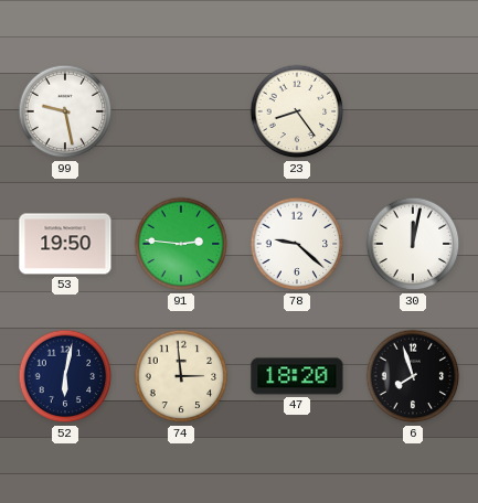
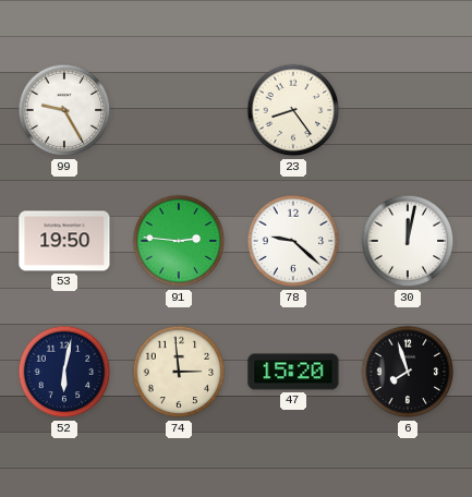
99: 9:28 -> 9:25
47: 18:20 -> 15:20
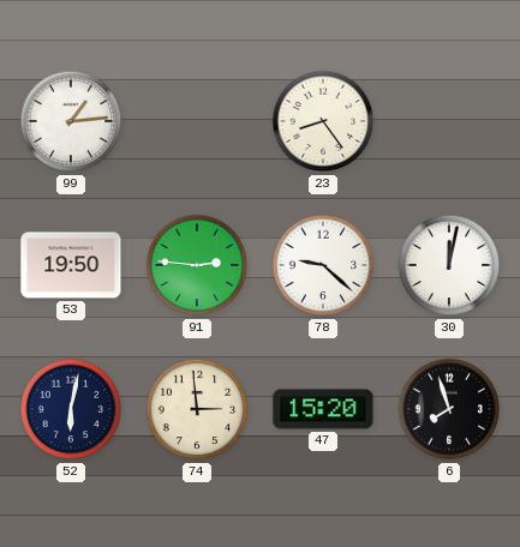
99: 9:25 -> 1:14
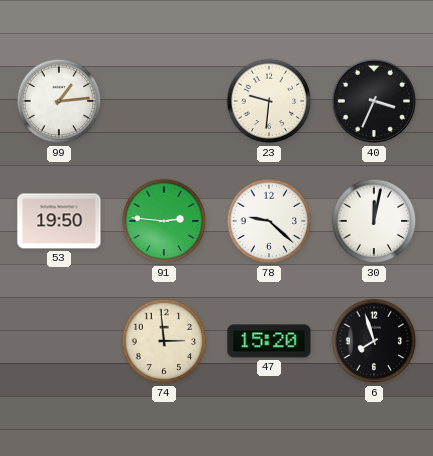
23: 8:24 -> 9:31
40: none -> 3:34
52: 6:02 -> none
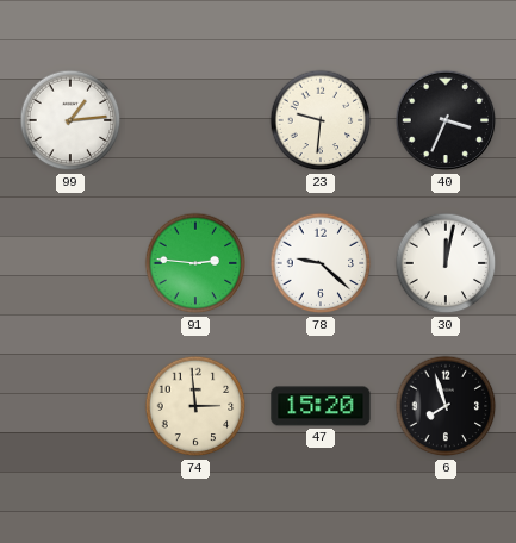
53: 19:50 -> none
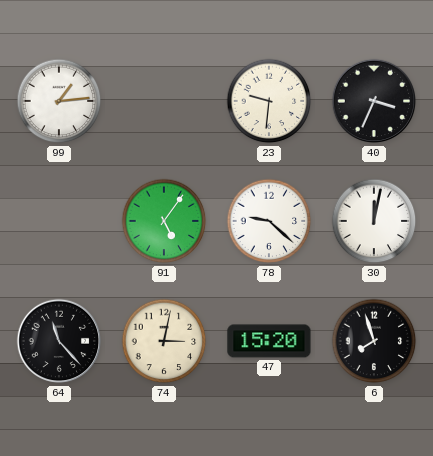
91: 2:46 -> 5:06
64: none -> 11:23
74: 2:59 -> 3:02
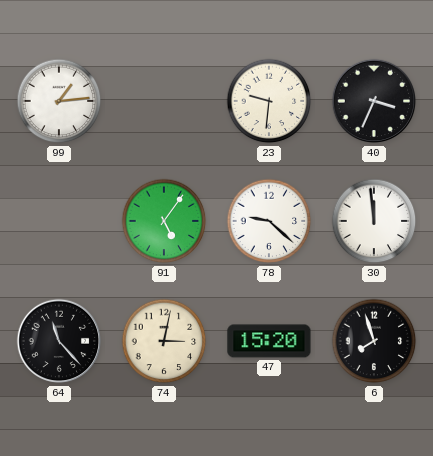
30: 12:02 -> 11:59
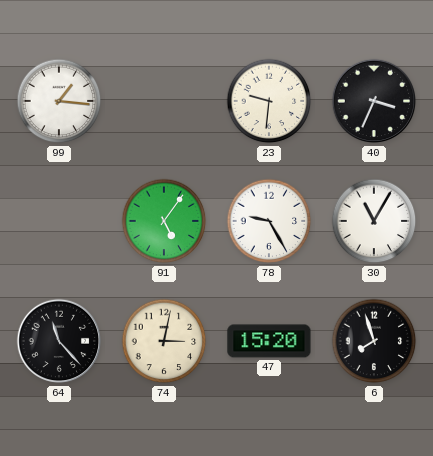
99: 1:14 -> 1:16
78: 9:22 -> 9:25
30: 11:59 -> 11:05
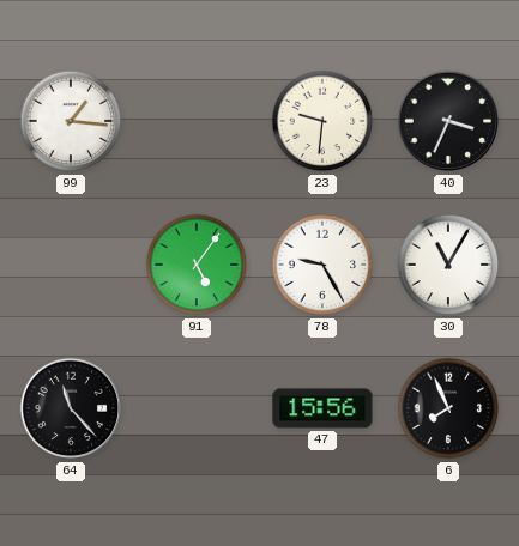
74: 3:02 -> none
47: 15:20 -> 15:56
6: 7:57 -> 7:56
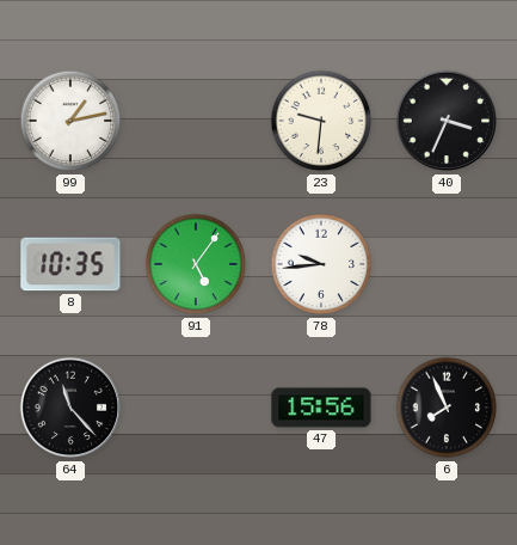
99: 1:16 -> 1:13
8: none -> 10:35
78: 9:25 -> 9:44
30: 11:05 -> none
